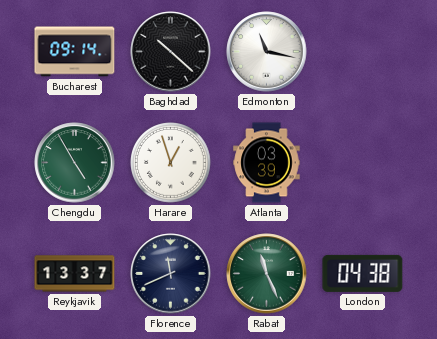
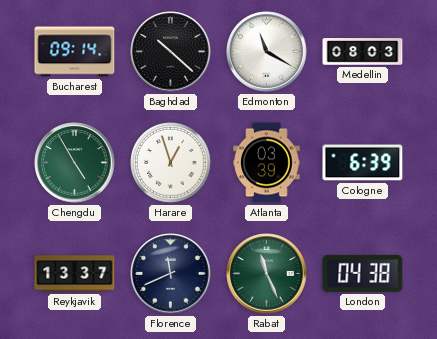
Edmonton: 11:17 -> 11:20
Medellin: none -> 08:03
Cologne: none -> 6:39
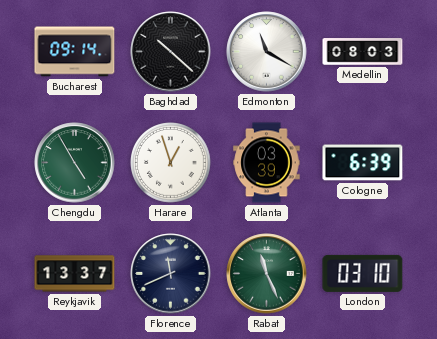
London: 04:38 -> 03:10
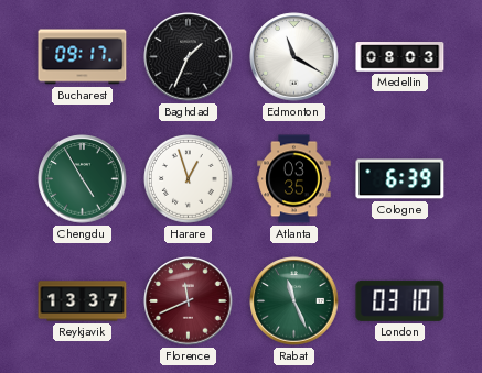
Bucharest: 09:14 -> 09:17
Baghdad: 10:22 -> 1:34
Atlanta: 03:39 -> 03:35
Florence dial: navy -> burgundy
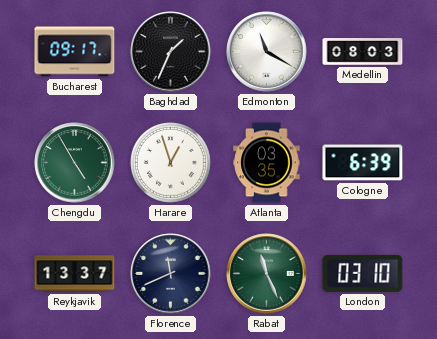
Florence dial: burgundy -> navy
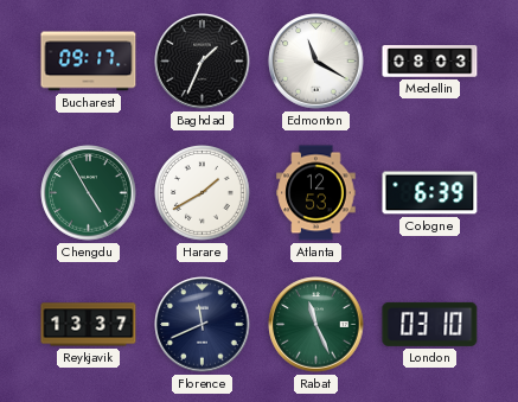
Harare: 12:57 -> 1:40
Atlanta: 03:35 -> 12:53
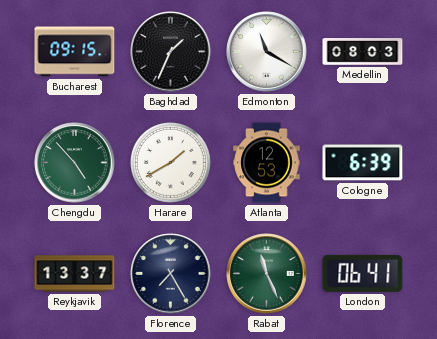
Bucharest: 09:17 -> 09:15
Chengdu: 4:55 -> 4:53
Florence: 11:41 -> 7:25
London: 03:10 -> 06:41
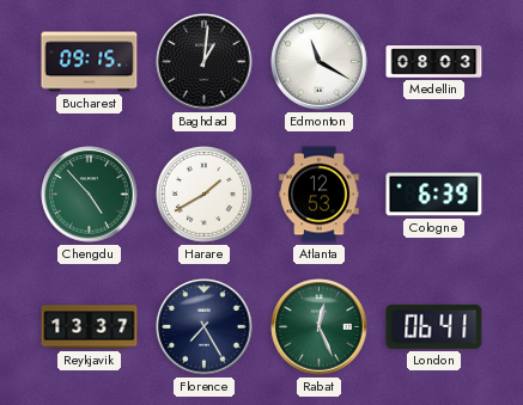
Baghdad: 1:34 -> 1:01
Rabat: 11:26 -> 12:26
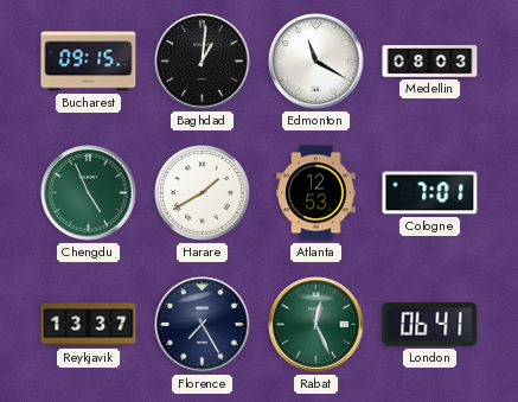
Chengdu: 4:53 -> 4:56
Cologne: 6:39 -> 7:01
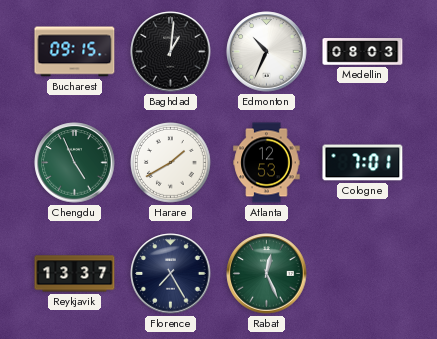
Edmonton: 11:20 -> 10:34
London: 06:41 -> none
